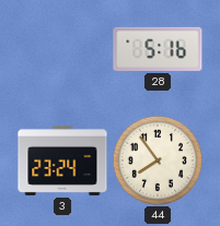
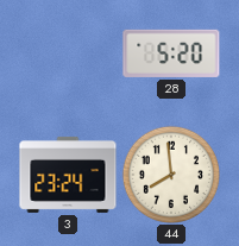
28: 5:16 -> 5:20
44: 7:54 -> 7:59
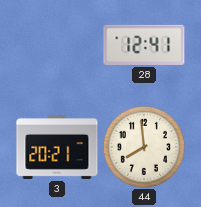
28: 5:20 -> 12:41
3: 23:24 -> 20:21
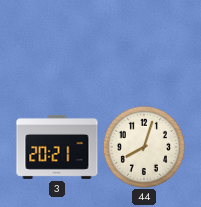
28: 12:41 -> none
44: 7:59 -> 8:03
